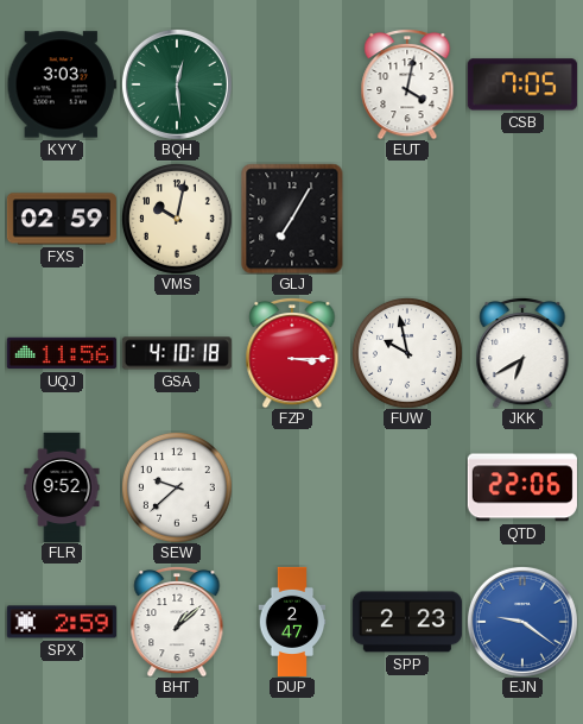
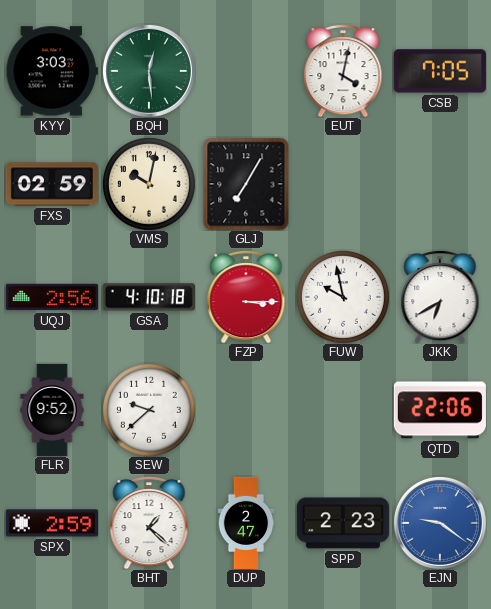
UQJ: 11:56 -> 2:56
BHT: 1:08 -> 1:22
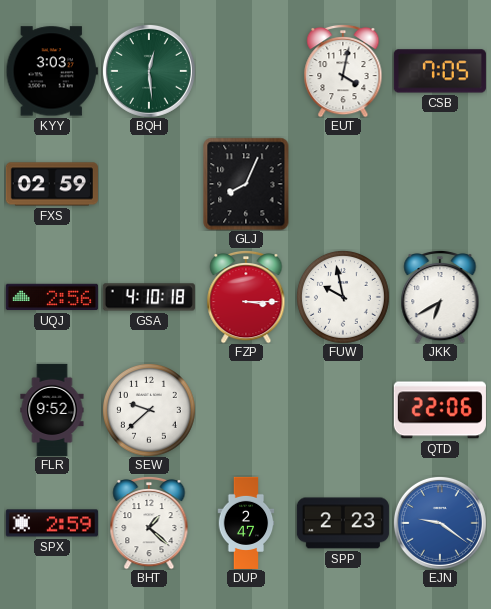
VMS: 10:02 -> none
GLJ: 7:05 -> 8:04
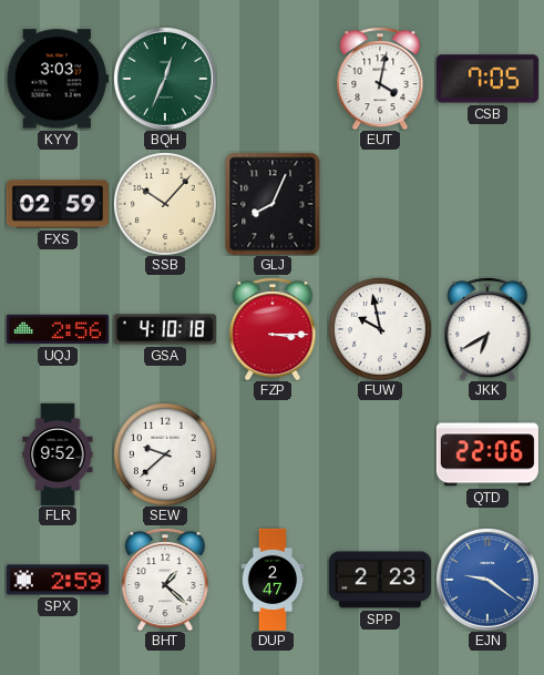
BQH: 12:29 -> 12:34
SSB: none -> 10:07
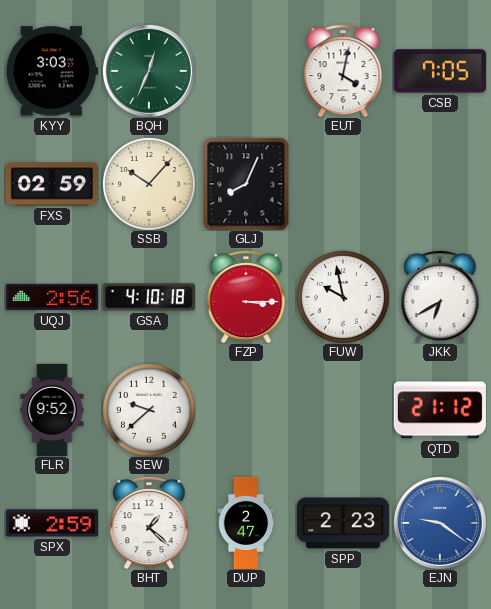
QTD: 22:06 -> 21:12
